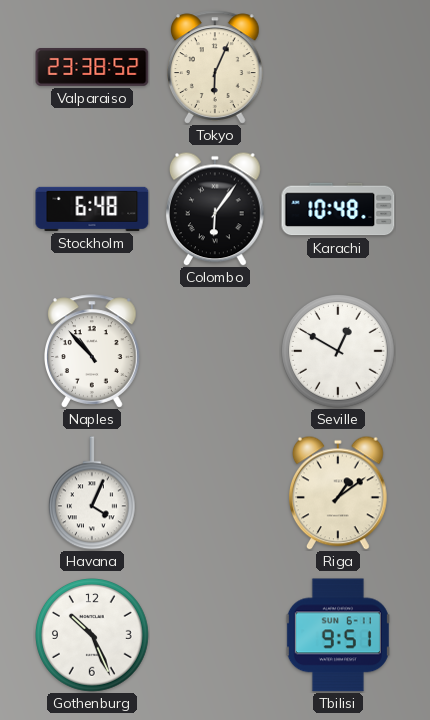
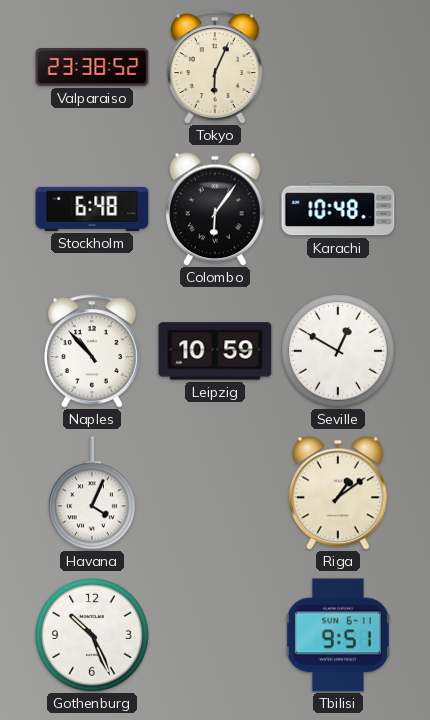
Leipzig: none -> 10:59
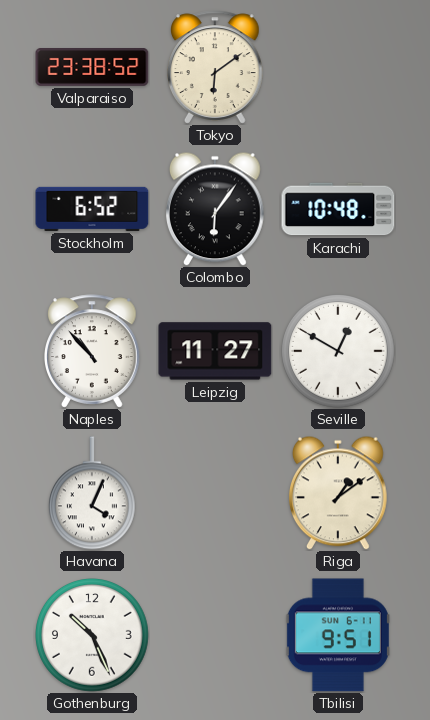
Tokyo: 6:04 -> 6:09
Stockholm: 6:48 -> 6:52
Leipzig: 10:59 -> 11:27
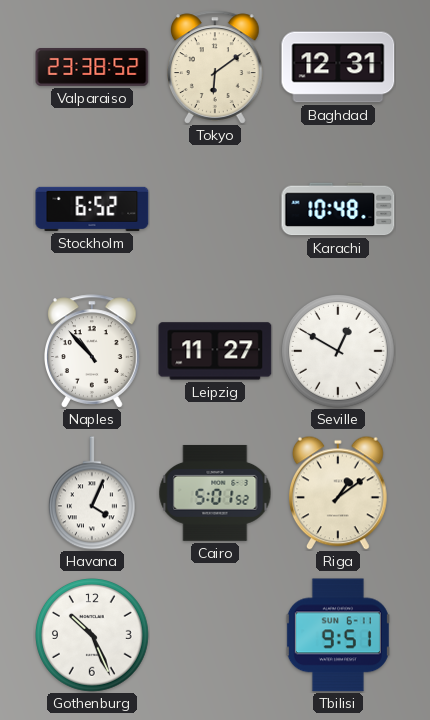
Baghdad: none -> 12:31
Colombo: 6:06 -> none
Cairo: none -> 5:01
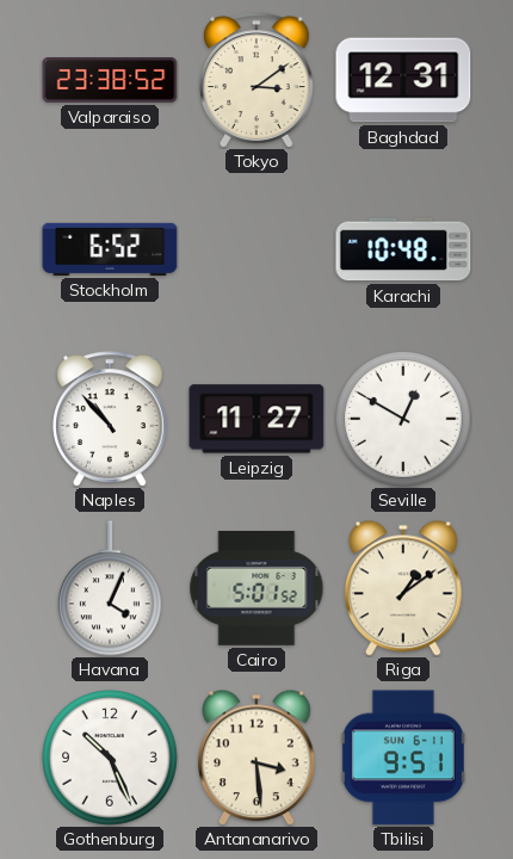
Tokyo: 6:09 -> 3:09
Antananarivo: none -> 3:29
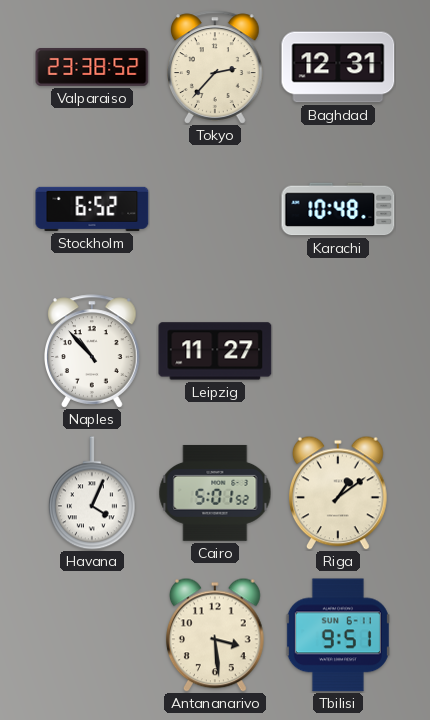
Tokyo: 3:09 -> 2:37
Seville: 12:50 -> none
Gothenburg: 10:26 -> none
